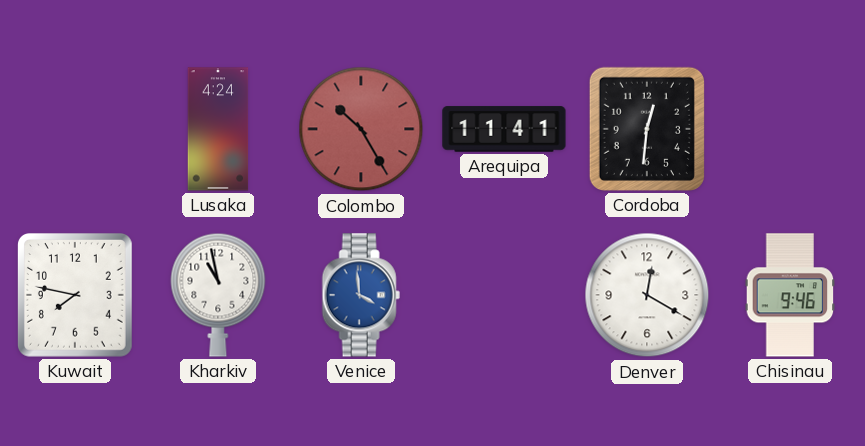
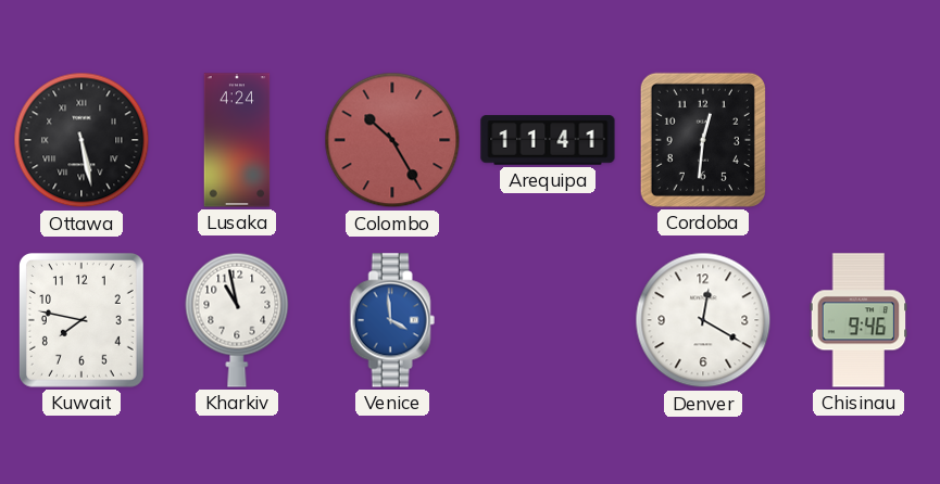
Ottawa: none -> 5:28
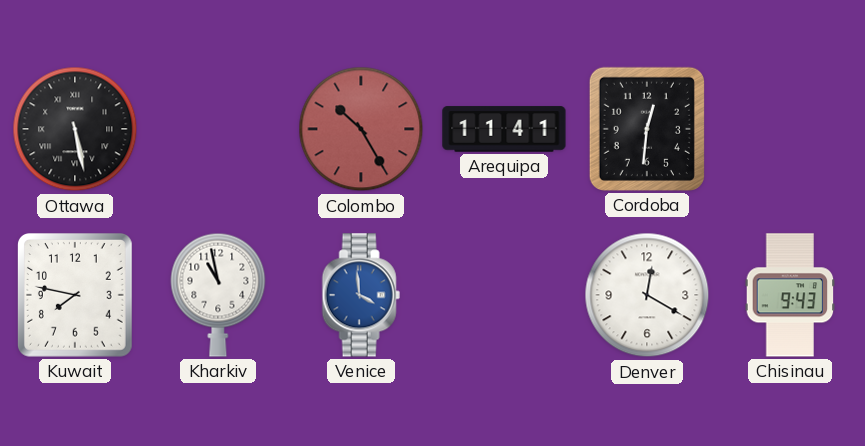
Lusaka: 4:24 -> none
Chisinau: 9:46 -> 9:43
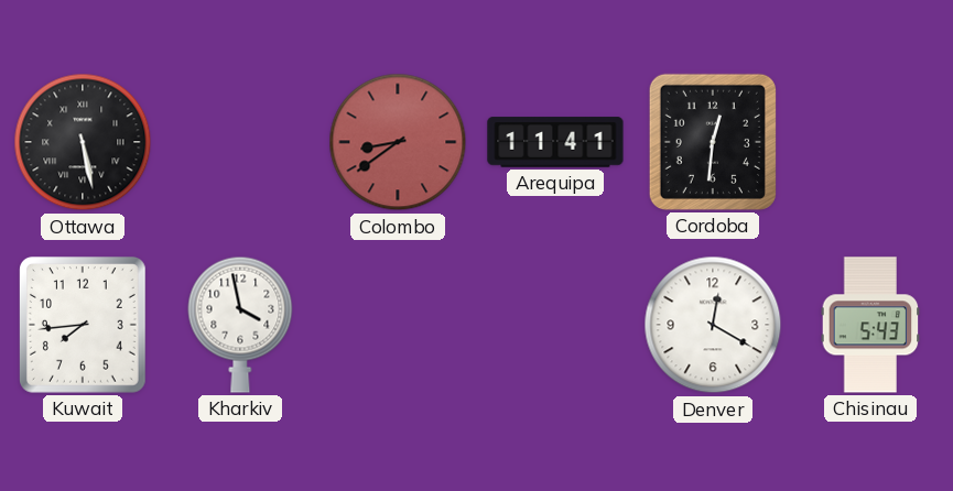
Colombo: 10:25 -> 8:39
Kuwait: 7:47 -> 7:44
Kharkiv: 10:58 -> 3:58
Venice: 3:59 -> none
Chisinau: 9:43 -> 5:43
